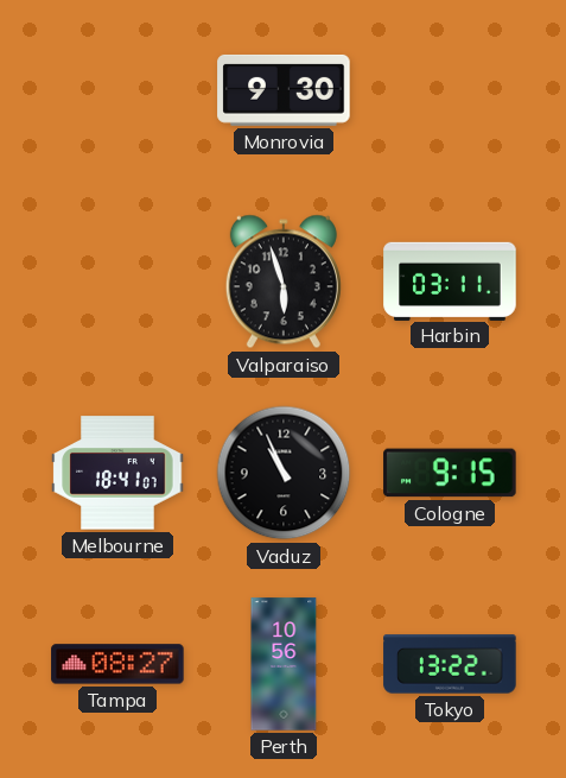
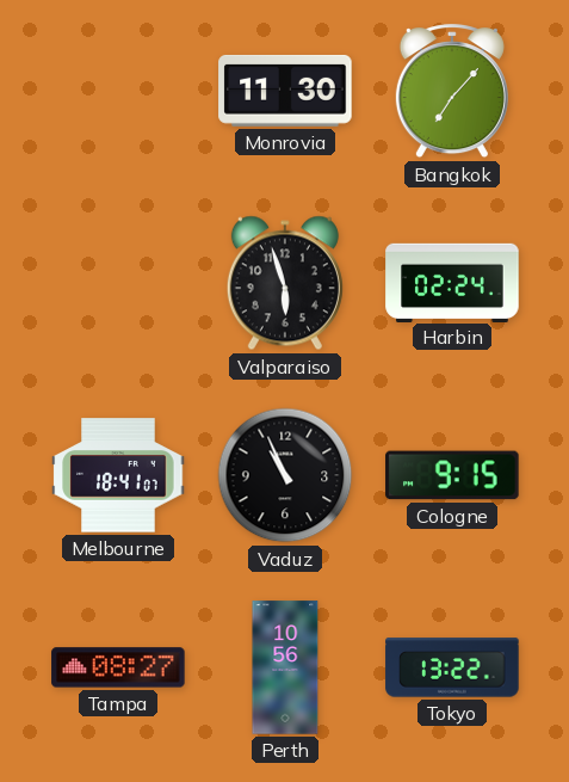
Monrovia: 9:30 -> 11:30
Bangkok: none -> 7:07
Harbin: 03:11 -> 02:24
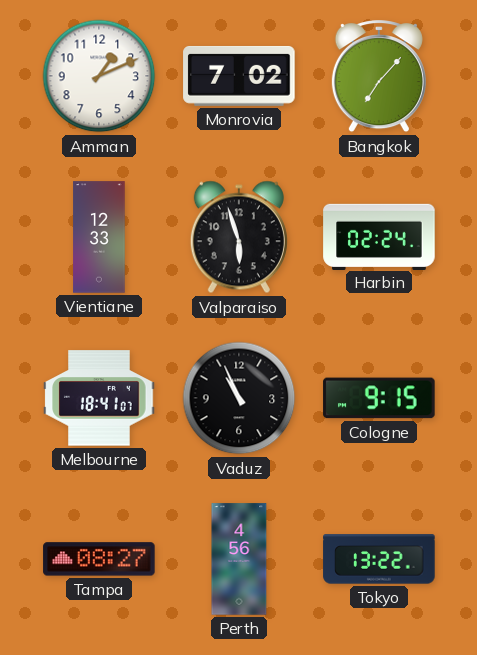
Amman: none -> 1:11
Monrovia: 11:30 -> 7:02
Vientiane: none -> 12:33
Perth: 10:56 -> 4:56
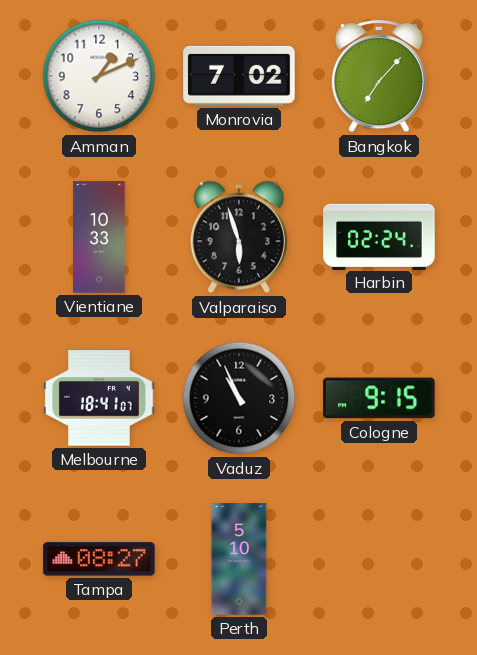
Vientiane: 12:33 -> 10:33
Perth: 4:56 -> 5:10
Tokyo: 13:22 -> none
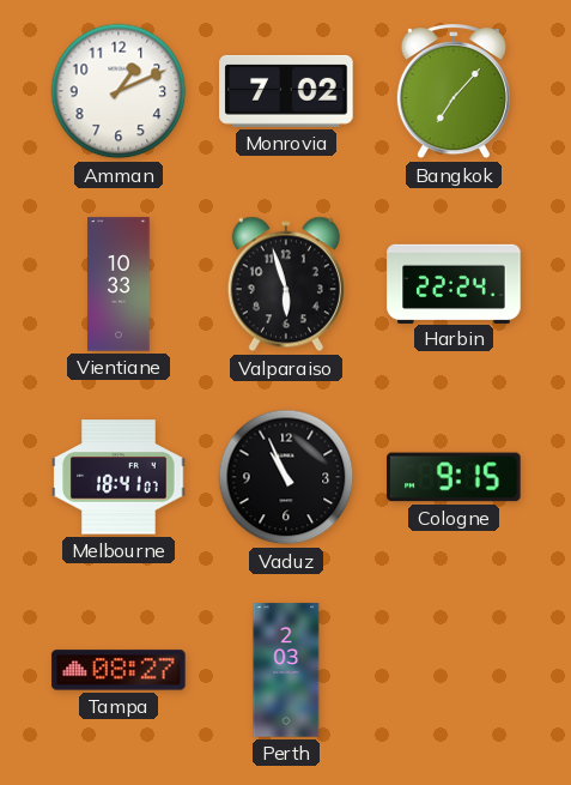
Harbin: 02:24 -> 22:24
Perth: 5:10 -> 2:03
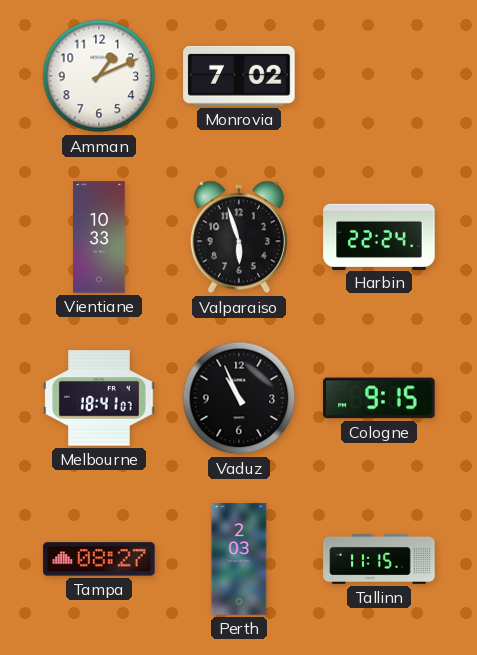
Bangkok: 7:07 -> none
Tallinn: none -> 11:15
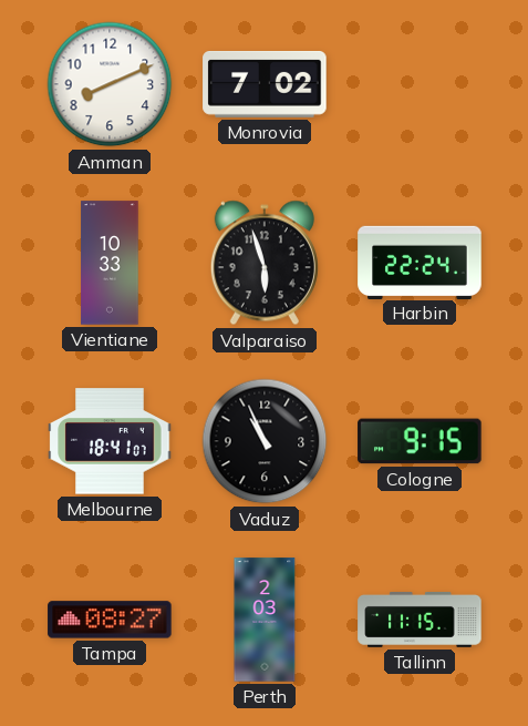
Amman: 1:11 -> 8:11
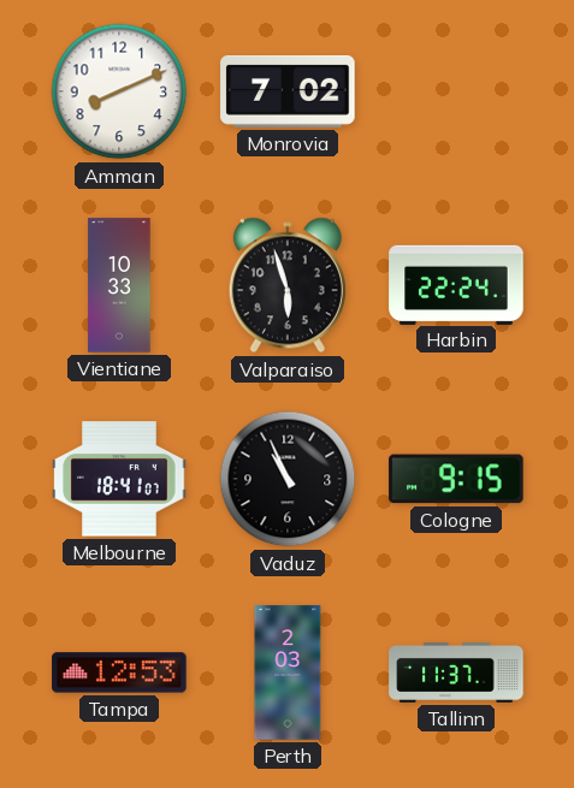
Tampa: 08:27 -> 12:53
Tallinn: 11:15 -> 11:37
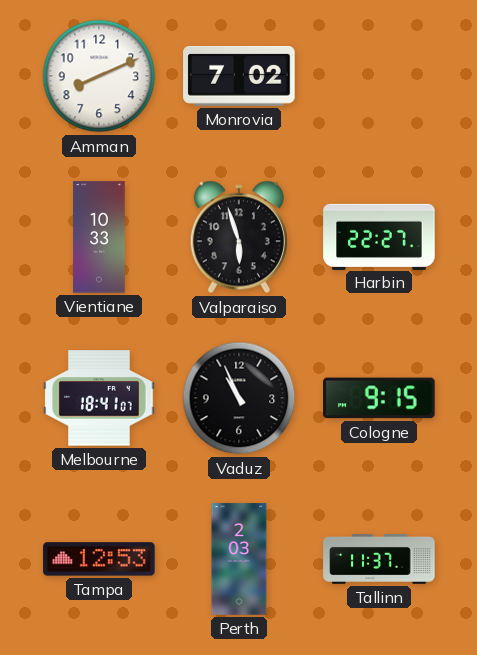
Harbin: 22:24 -> 22:27
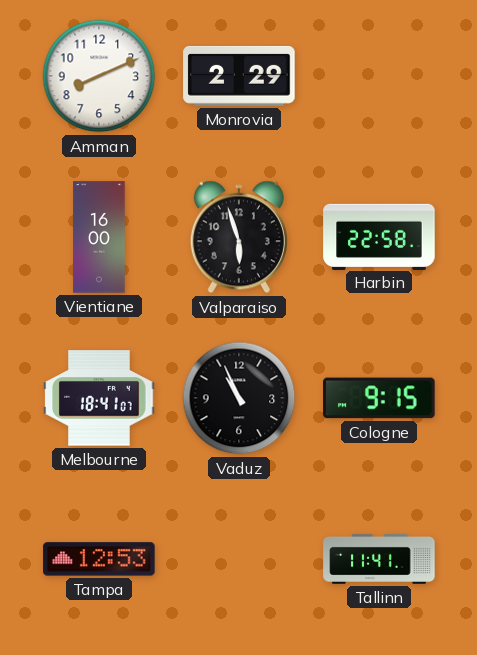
Monrovia: 7:02 -> 2:29
Vientiane: 10:33 -> 16:00
Harbin: 22:27 -> 22:58
Perth: 2:03 -> none
Tallinn: 11:37 -> 11:41
